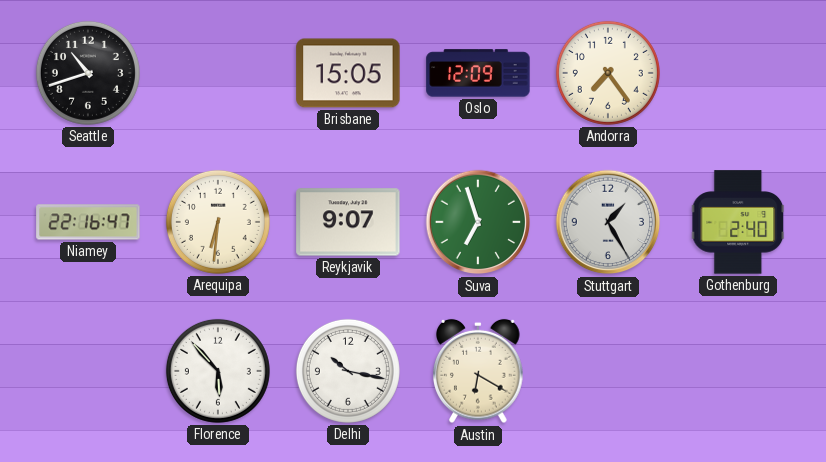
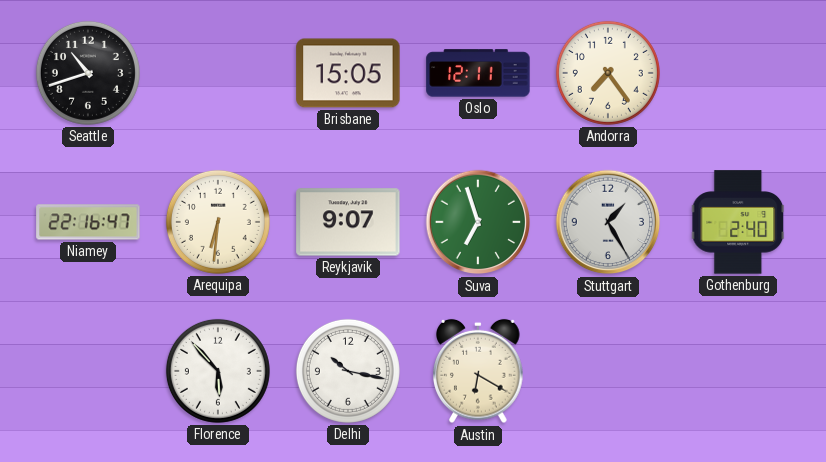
Oslo: 12:09 -> 12:11
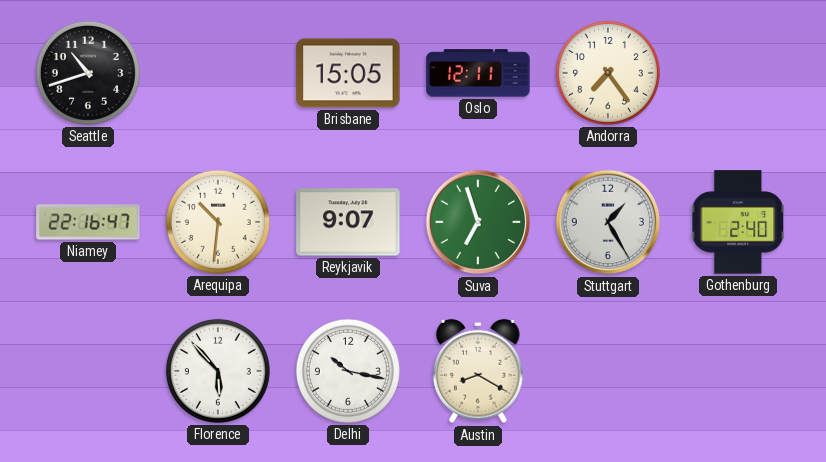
Arequipa: 6:31 -> 10:31
Austin: 6:20 -> 8:20
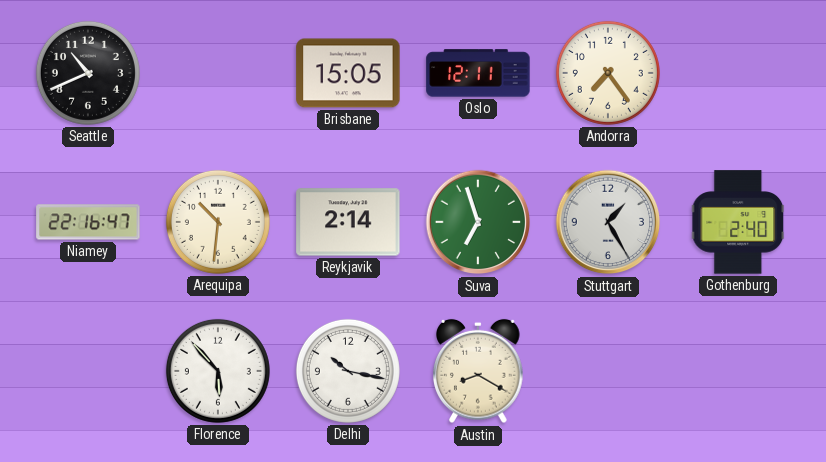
Seattle: 10:42 -> 10:41
Reykjavik: 9:07 -> 2:14
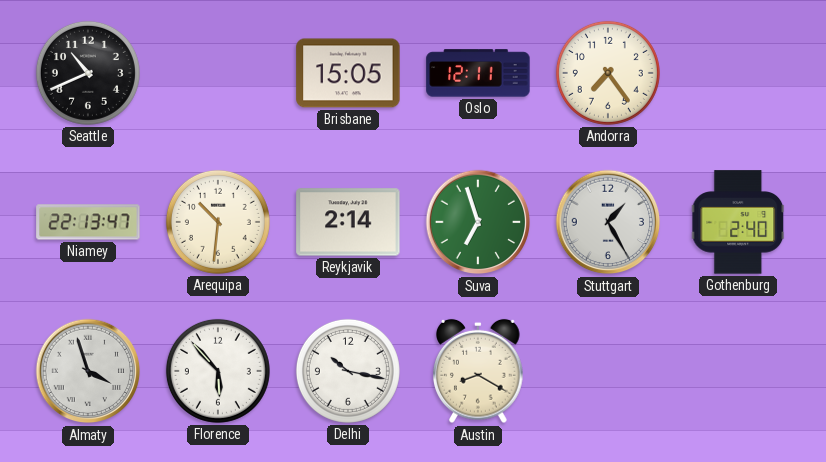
Niamey: 22:16 -> 22:13
Almaty: none -> 3:57
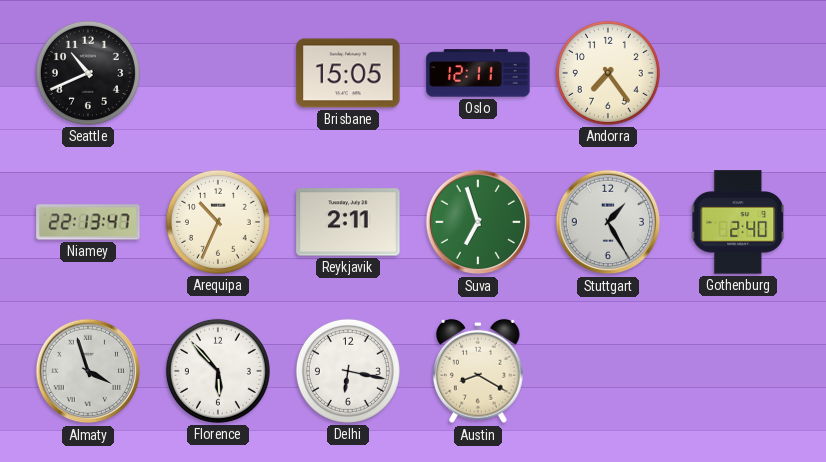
Arequipa: 10:31 -> 10:34
Reykjavik: 2:14 -> 2:11
Delhi: 10:17 -> 6:17
